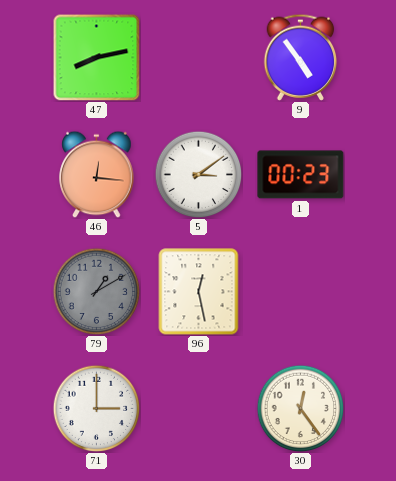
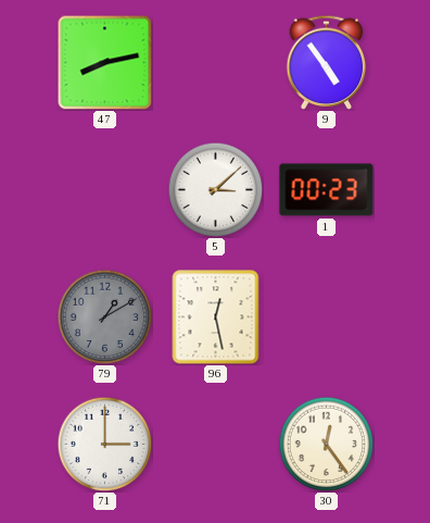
46: 12:16 -> none
5: 3:09 -> 3:08
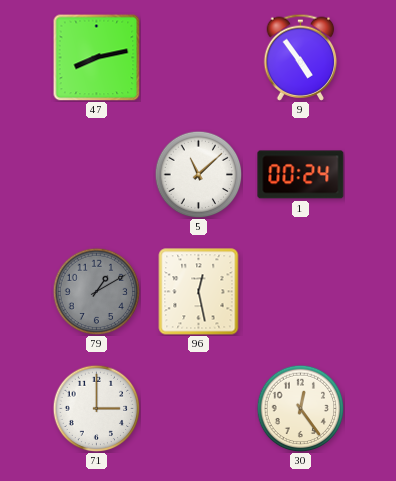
5: 3:08 -> 11:08
1: 00:23 -> 00:24
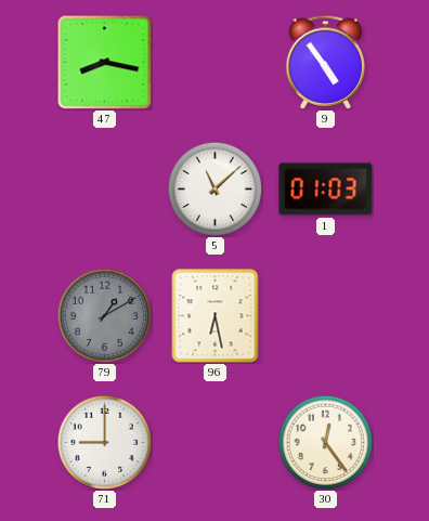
47: 8:13 -> 8:17
1: 00:24 -> 01:03
96: 12:28 -> 6:28
71: 3:00 -> 9:00
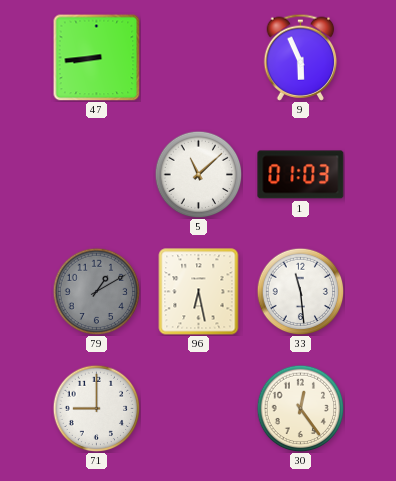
47: 8:17 -> 8:44
9: 4:54 -> 5:56
33: none -> 11:29
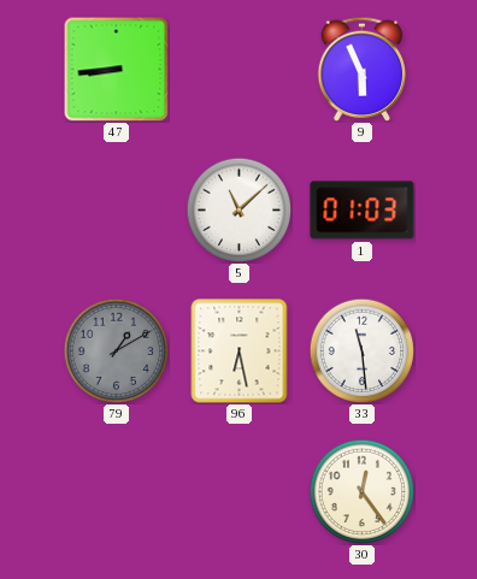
71: 9:00 -> none
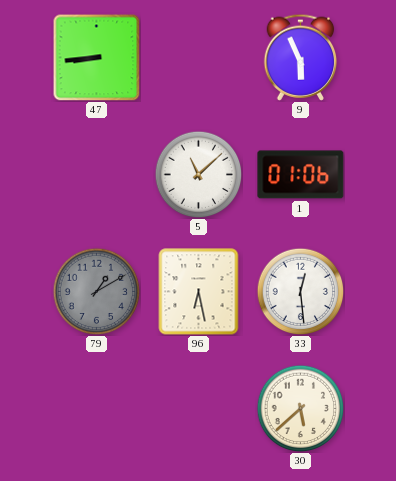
1: 01:03 -> 01:06
33: 11:29 -> 12:29
30: 12:24 -> 5:38
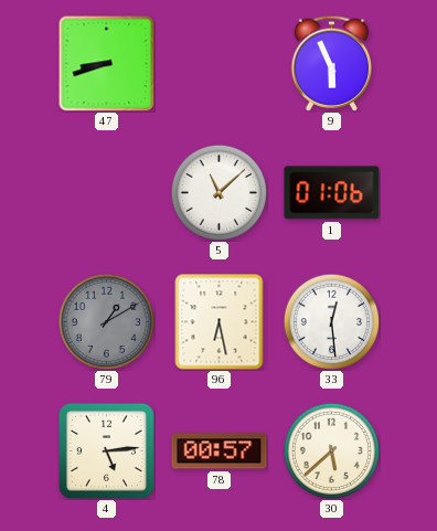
47: 8:44 -> 8:42
4: none -> 5:14
78: none -> 00:57
